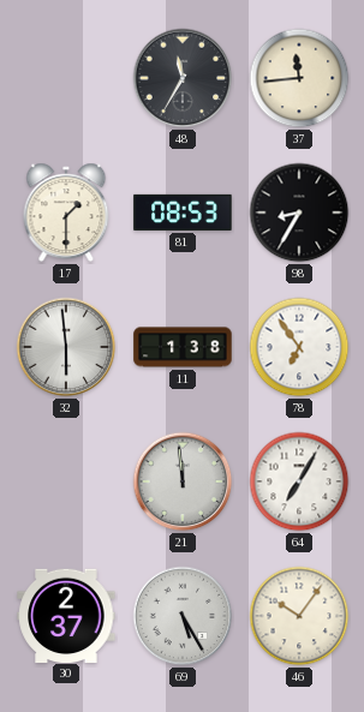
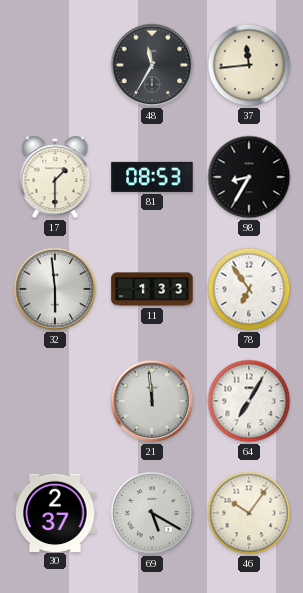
11: 1:38 -> 1:33
69: 5:25 -> 5:20
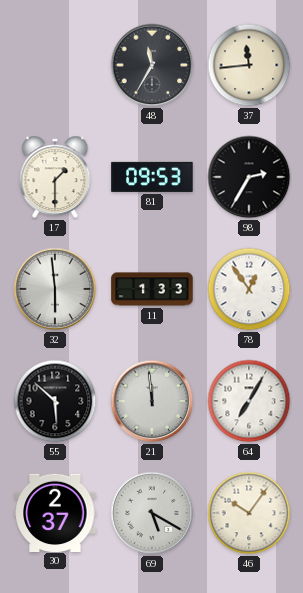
81: 08:53 -> 09:53
98: 8:35 -> 2:35
78: 6:54 -> 12:54
55: none -> 5:52
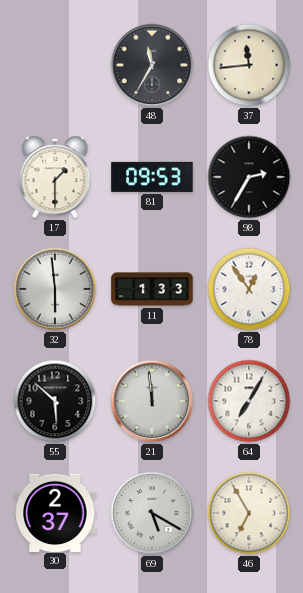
46: 10:06 -> 6:55
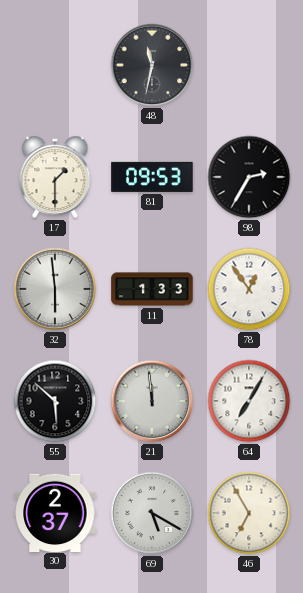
48: 11:35 -> 11:32
37: 11:44 -> none
